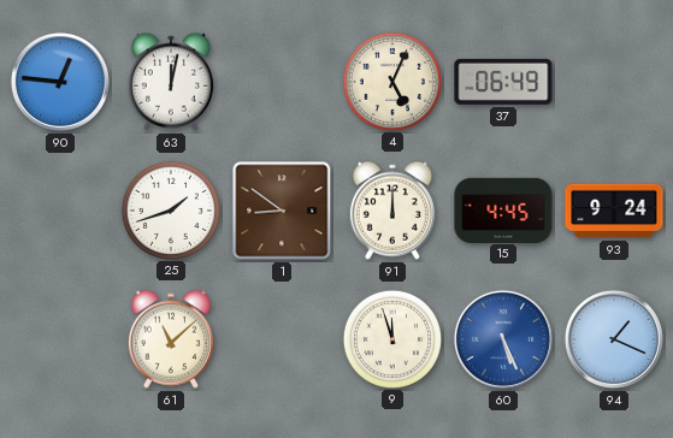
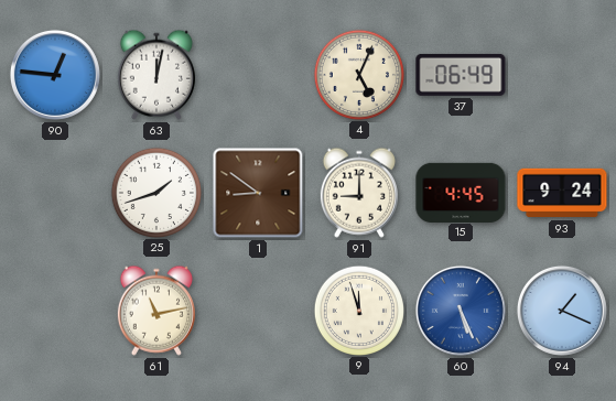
91: 12:00 -> 9:00
61: 11:08 -> 11:13
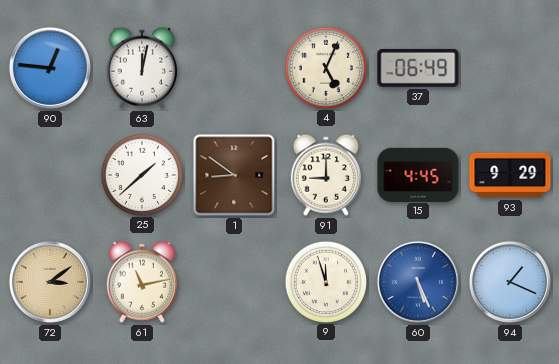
25: 1:42 -> 1:38
93: 9:24 -> 9:29
72: none -> 3:09
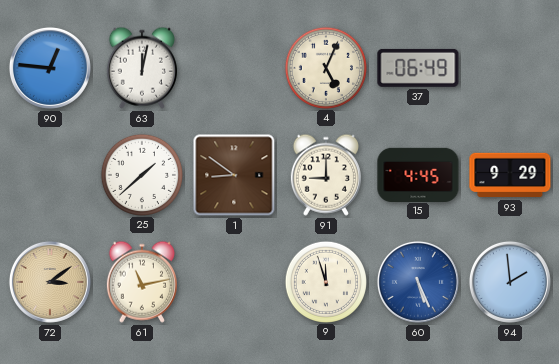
94: 1:19 -> 1:59
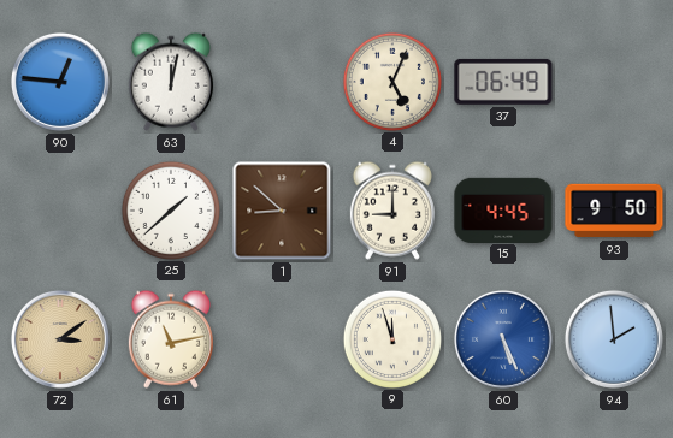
1: 8:51 -> 8:52
93: 9:29 -> 9:50
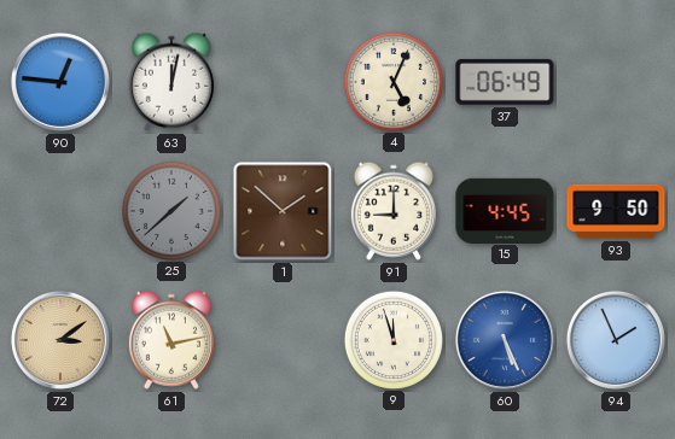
25 dial: white -> grey
1: 8:52 -> 1:52
94: 1:59 -> 1:56
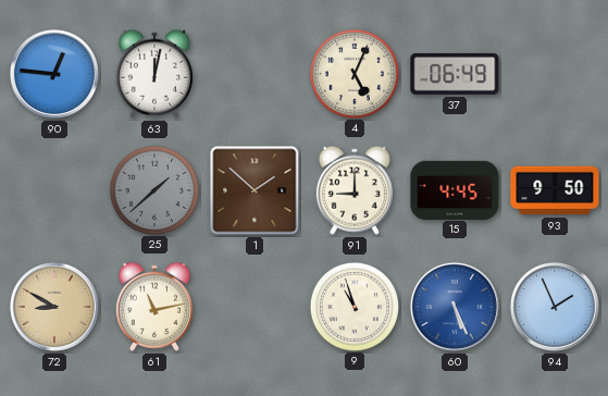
72: 3:09 -> 8:50
9: 11:57 -> 10:57
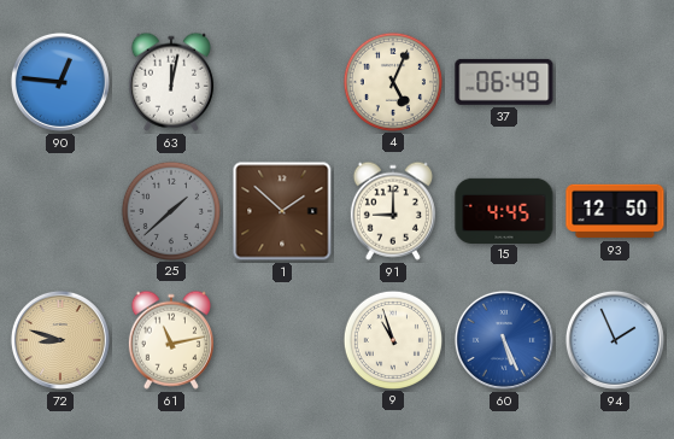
93: 9:50 -> 12:50
72: 8:50 -> 8:48
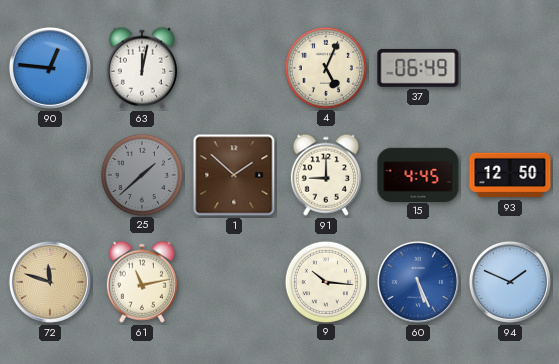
72: 8:48 -> 11:48
9: 10:57 -> 10:16
94: 1:56 -> 1:49
